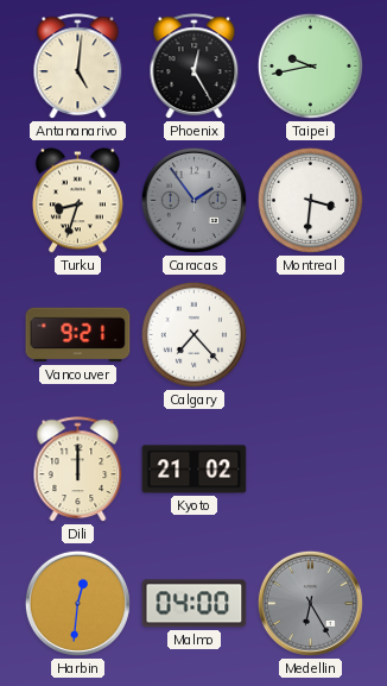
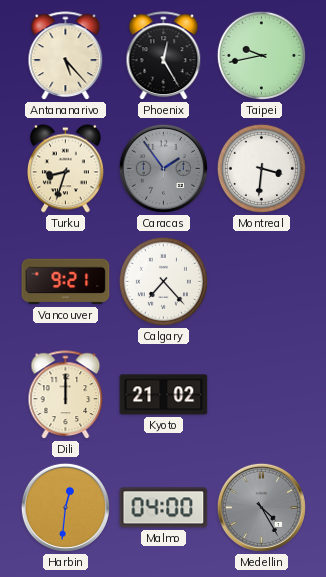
Antananarivo: 5:01 -> 5:23
Medellin: 6:25 -> 4:25
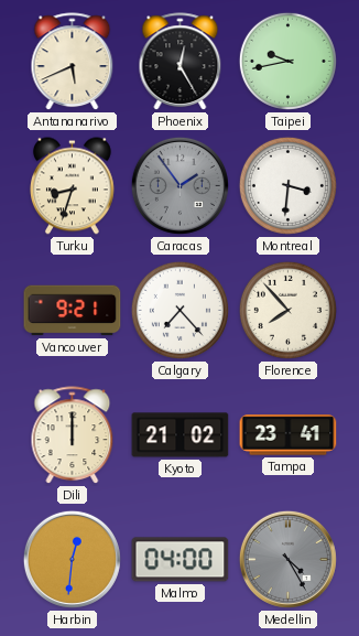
Antananarivo: 5:23 -> 5:41
Florence: none -> 7:53
Tampa: none -> 23:41
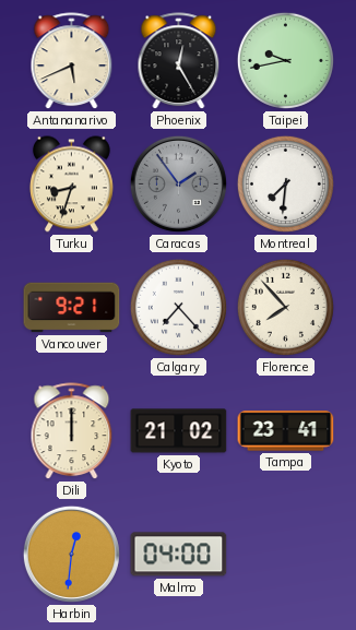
Montreal: 3:31 -> 7:31
Medellin: 4:25 -> none
